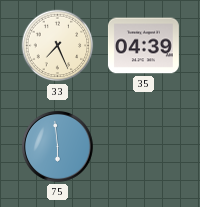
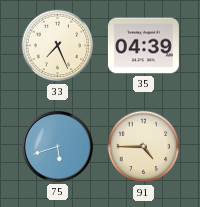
75: 5:59 -> 5:42
91: none -> 4:45
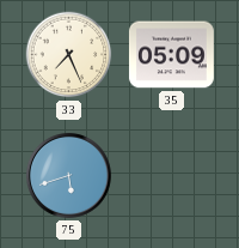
35: 04:39 -> 05:09
91: 4:45 -> none
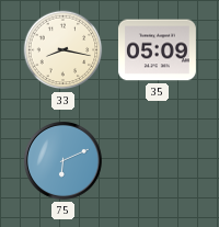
33: 7:26 -> 8:17
75: 5:42 -> 6:11
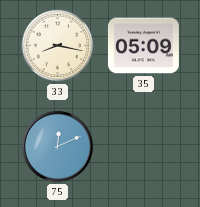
75: 6:11 -> 12:11
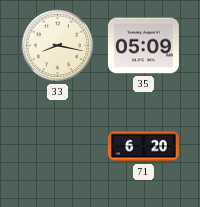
75: 12:11 -> none
71: none -> 6:20
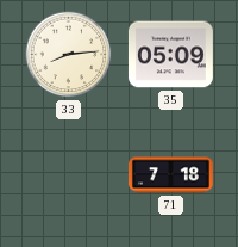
33: 8:17 -> 8:14
71: 6:20 -> 7:18
